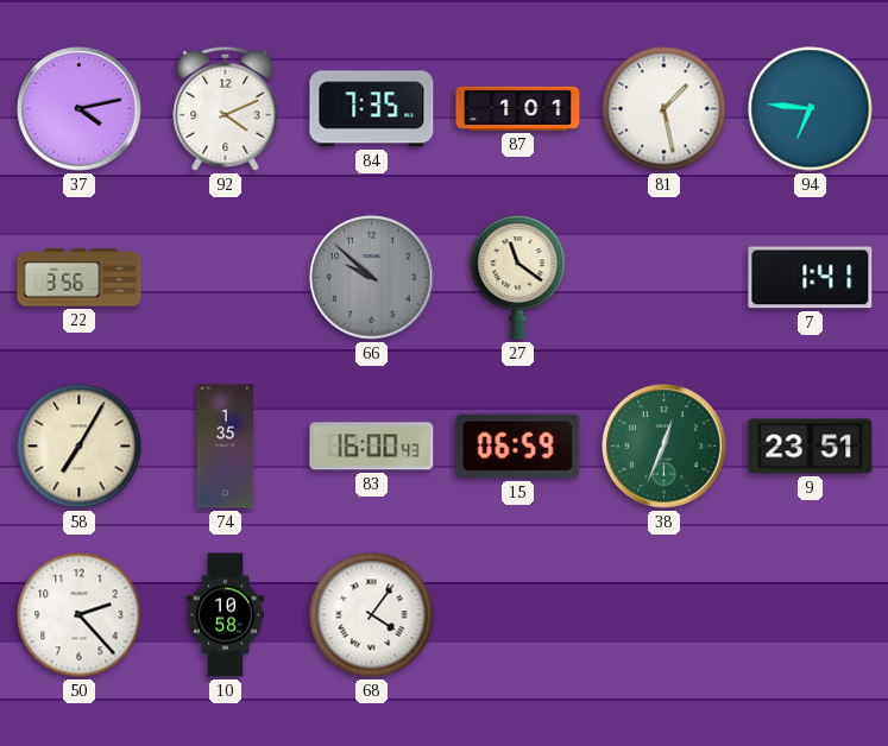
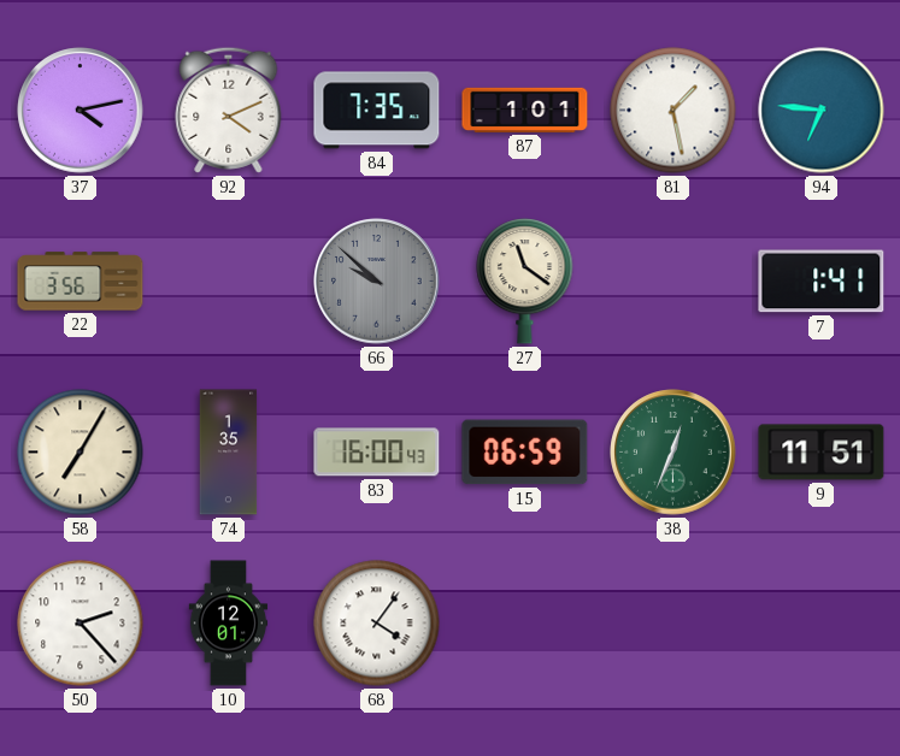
9: 23:51 -> 11:51
10: 10:58 -> 12:01
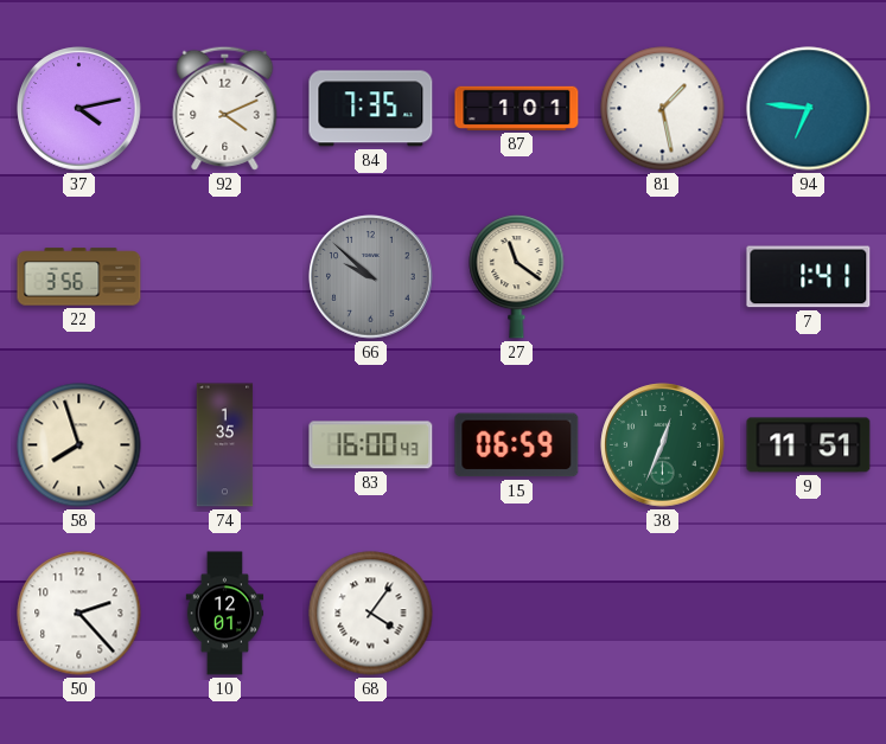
58: 7:05 -> 7:57
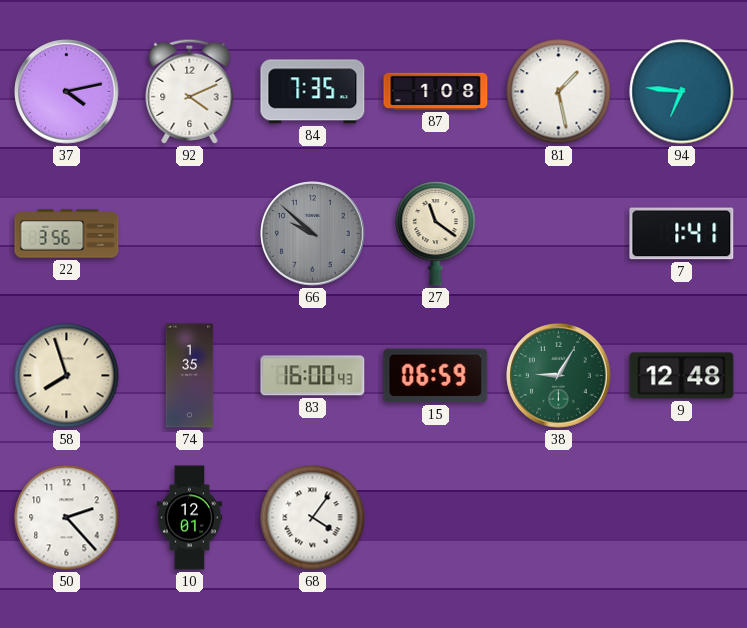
87: 1:01 -> 1:08
38: 12:34 -> 9:05
9: 11:51 -> 12:48
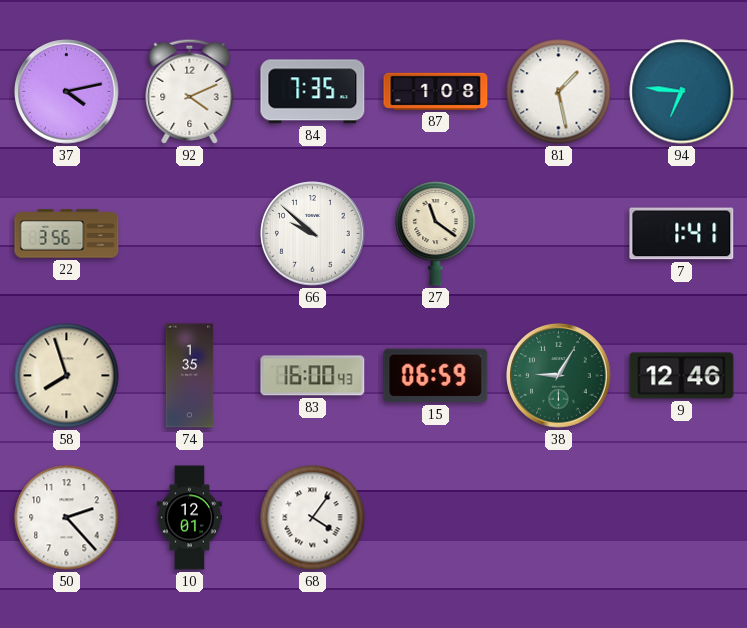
66 dial: grey -> white
9: 12:48 -> 12:46
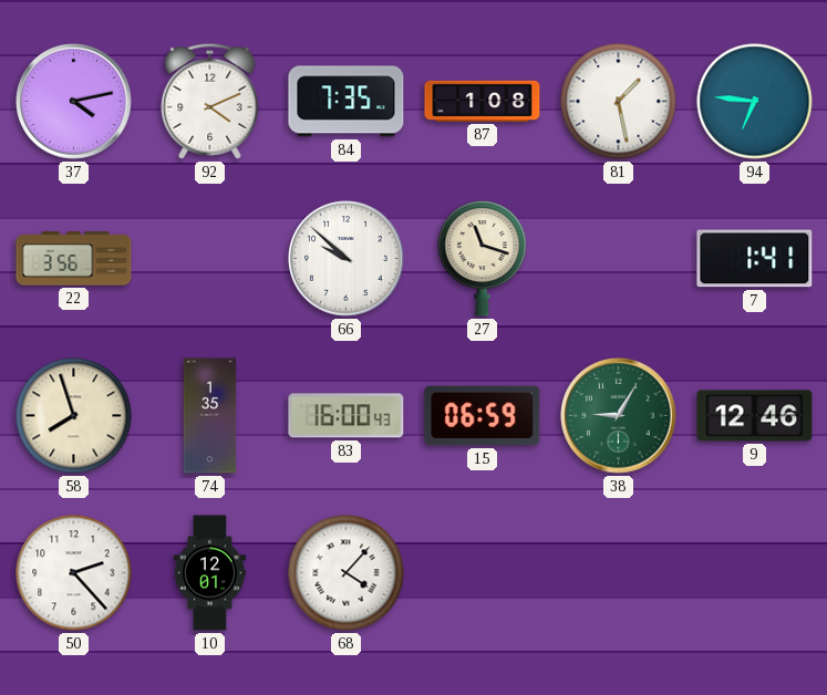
27: 11:21 -> 11:18
68: 4:06 -> 4:07
